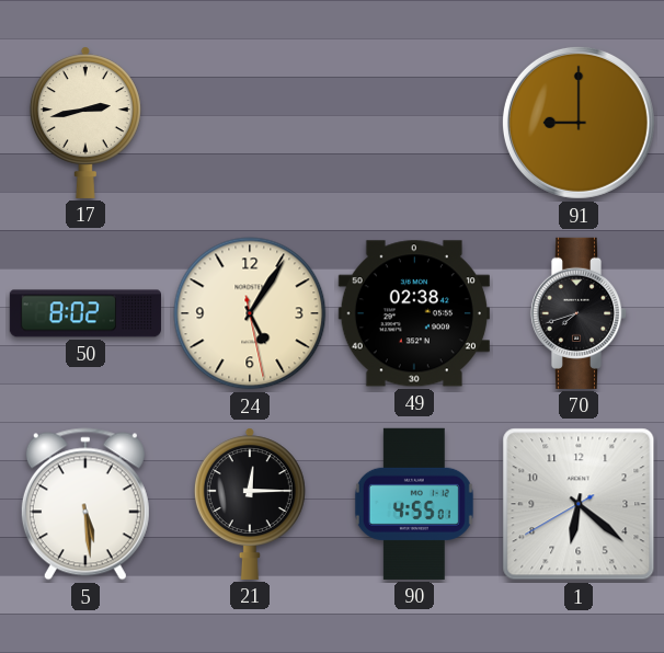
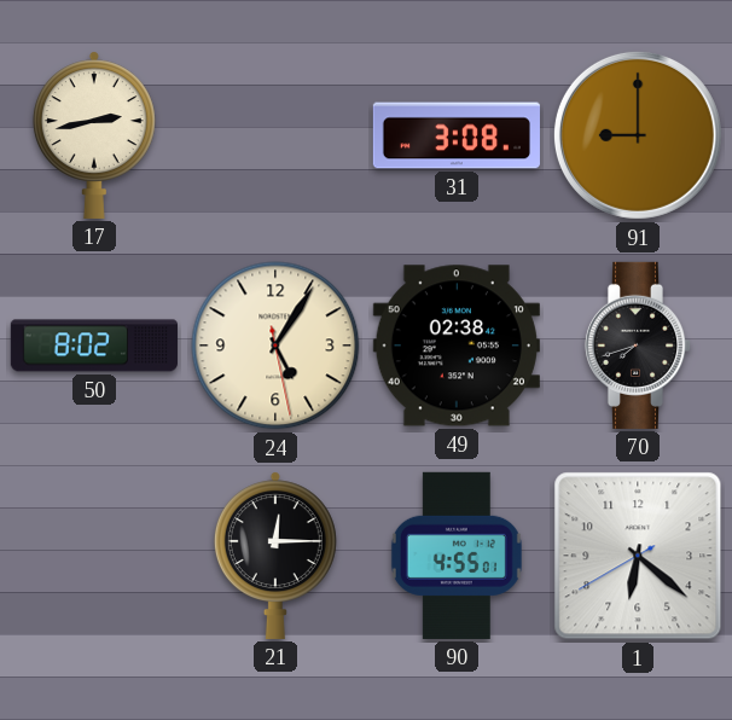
31: none -> 3:08
5: 5:29 -> none
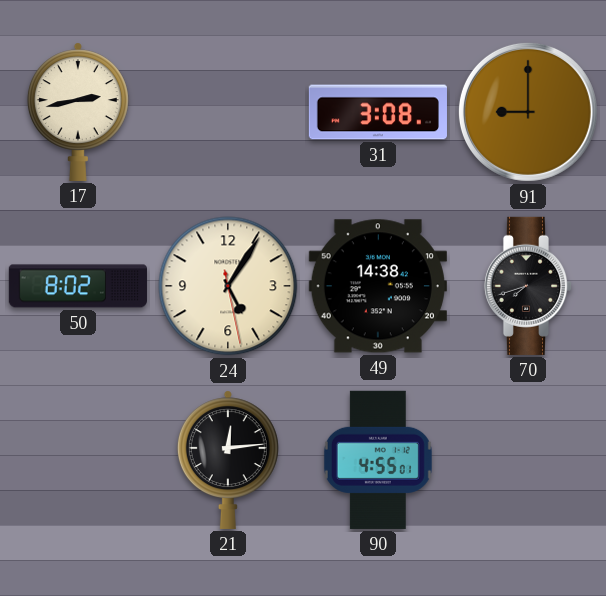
49: 02:38 -> 14:38
21: 12:15 -> 12:14
1: 6:21 -> none
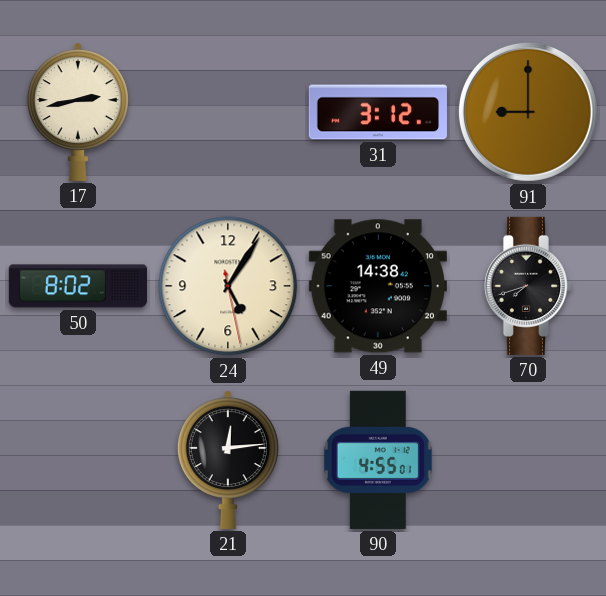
31: 3:08 -> 3:12
